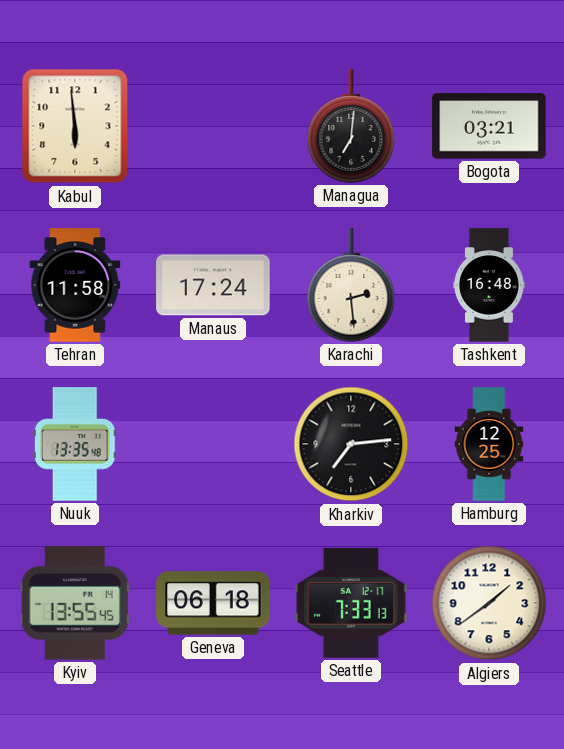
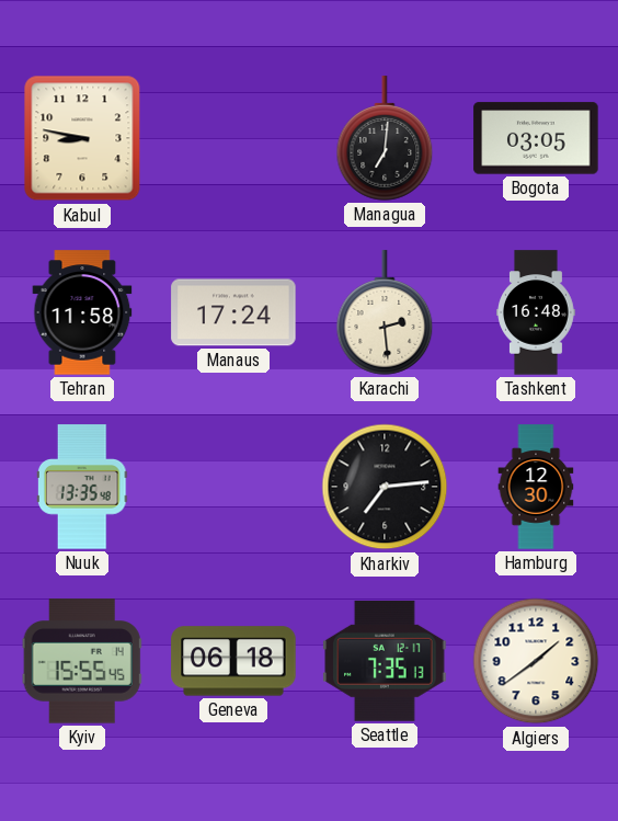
Kabul: 5:59 -> 8:47
Bogota: 03:21 -> 03:05
Hamburg: 12:25 -> 12:30
Kyiv: 13:55 -> 15:55
Seattle: 7:33 -> 7:35
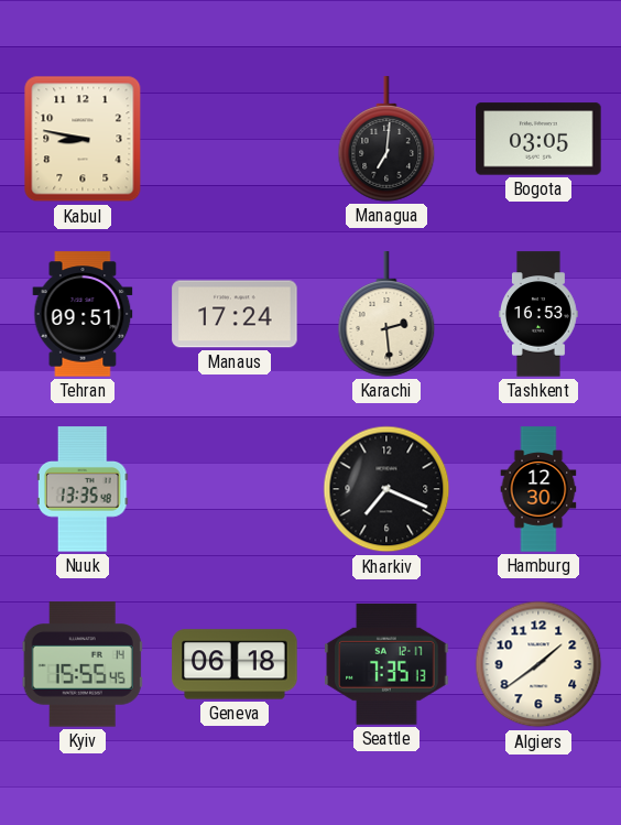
Tehran: 11:58 -> 09:51
Tashkent: 16:48 -> 16:53
Kharkiv: 7:14 -> 7:19
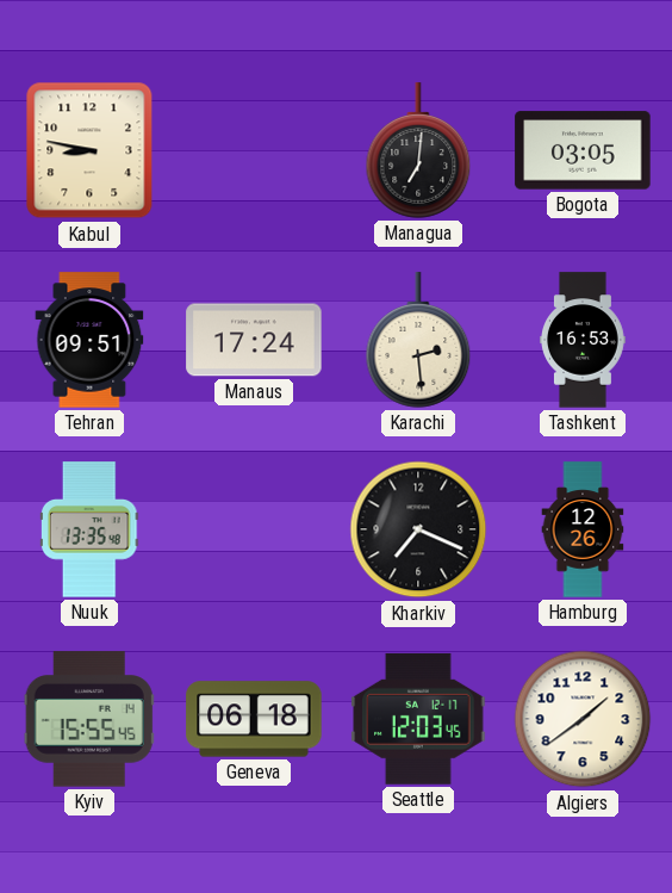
Hamburg: 12:30 -> 12:26
Seattle: 7:35 -> 12:03
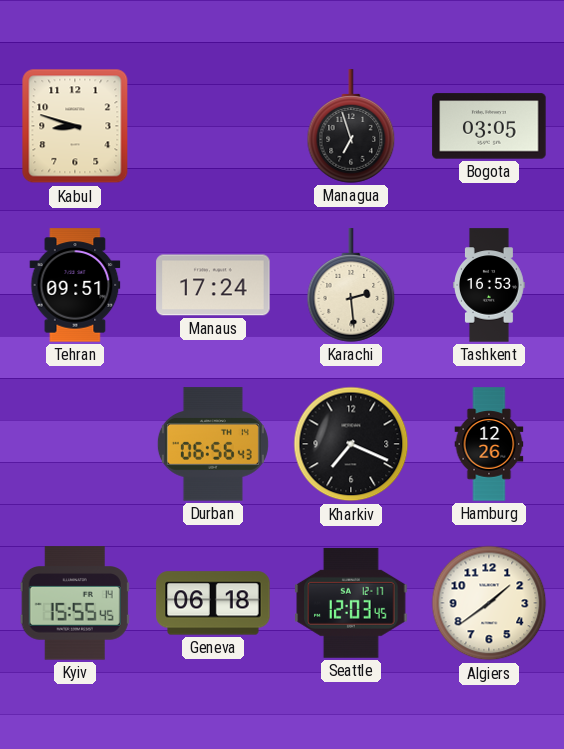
Kabul: 8:47 -> 8:48
Managua: 7:01 -> 6:57
Nuuk: 13:35 -> none
Durban: none -> 06:56
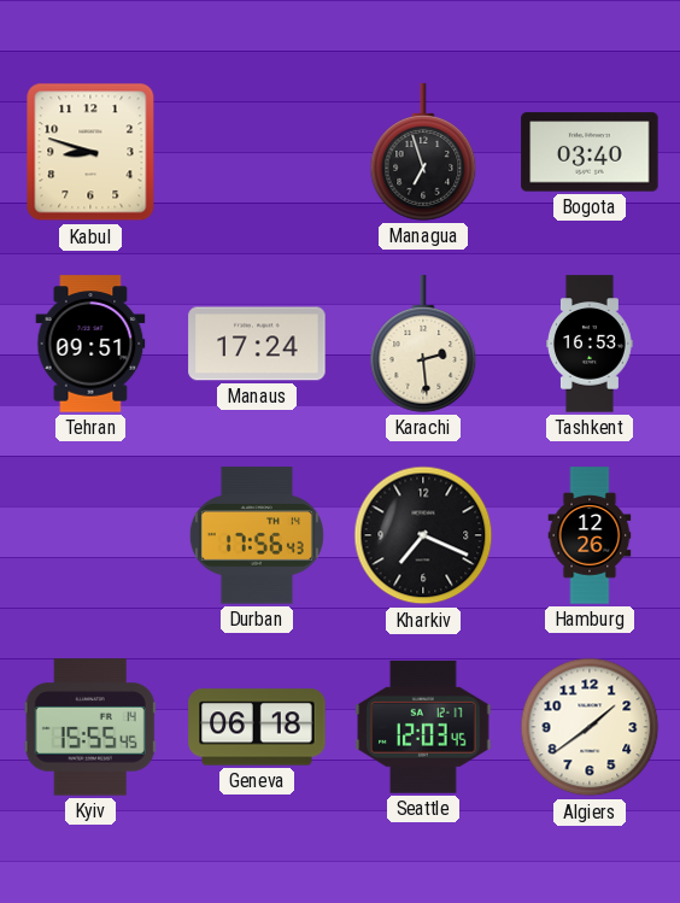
Bogota: 03:05 -> 03:40
Durban: 06:56 -> 17:56
